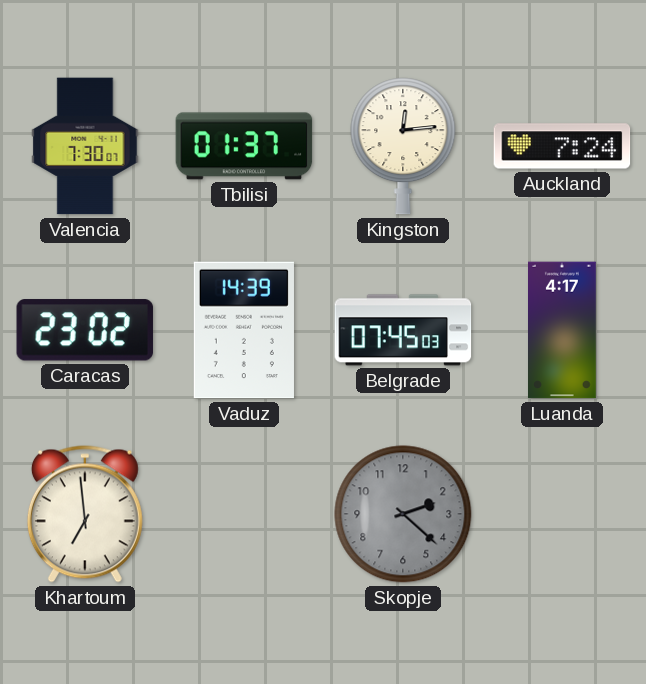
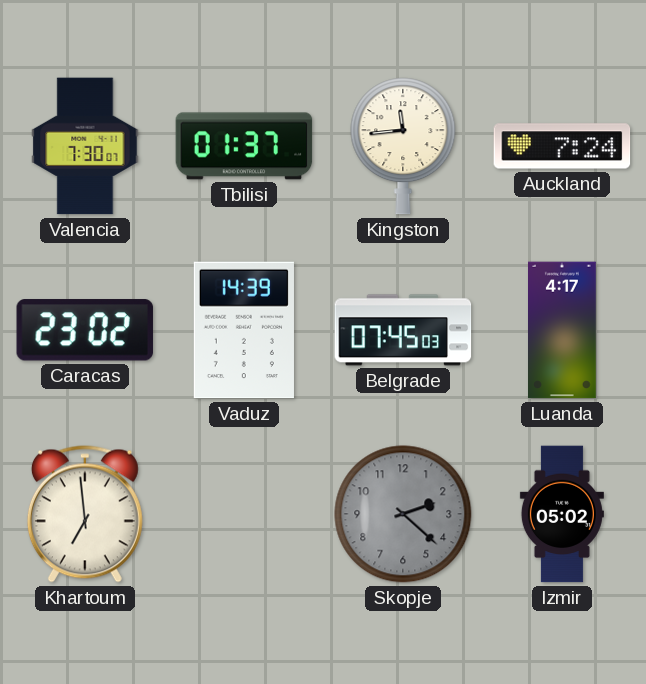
Kingston: 12:14 -> 11:44
Izmir: none -> 05:02
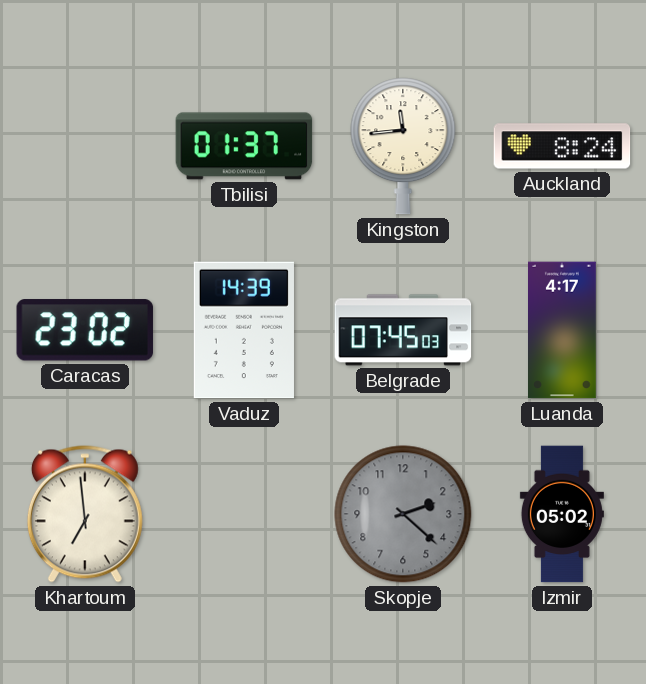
Valencia: 7:30 -> none
Auckland: 7:24 -> 8:24
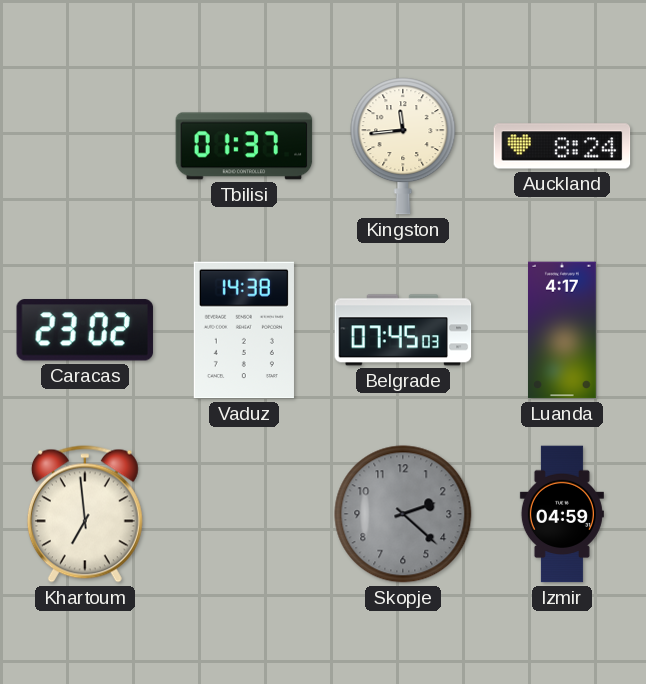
Vaduz: 14:39 -> 14:38
Izmir: 05:02 -> 04:59
